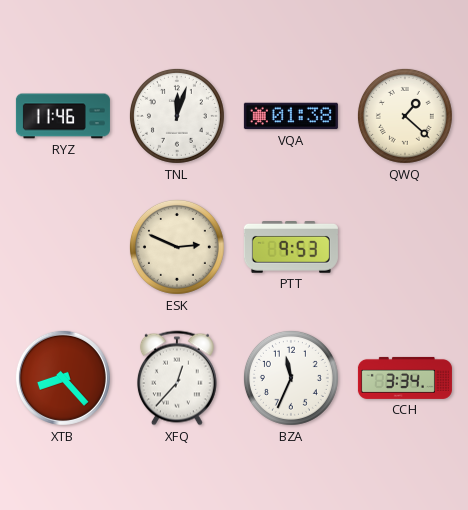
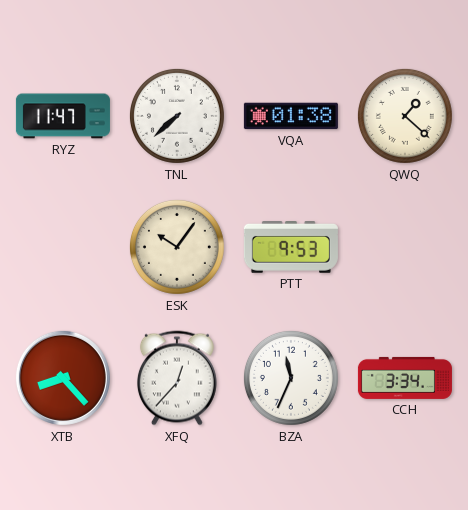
RYZ: 11:46 -> 11:47
TNL: 12:03 -> 7:38
ESK: 2:49 -> 10:06
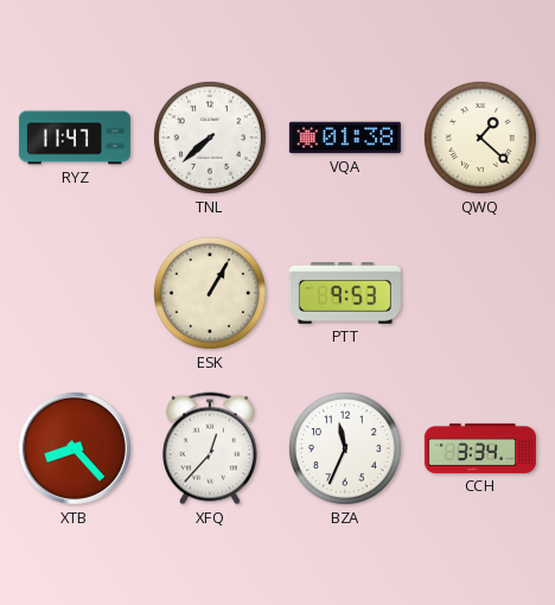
ESK: 10:06 -> 1:05
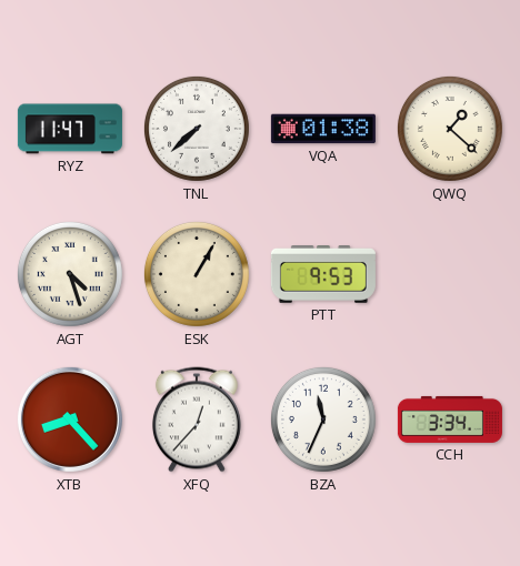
AGT: none -> 4:27
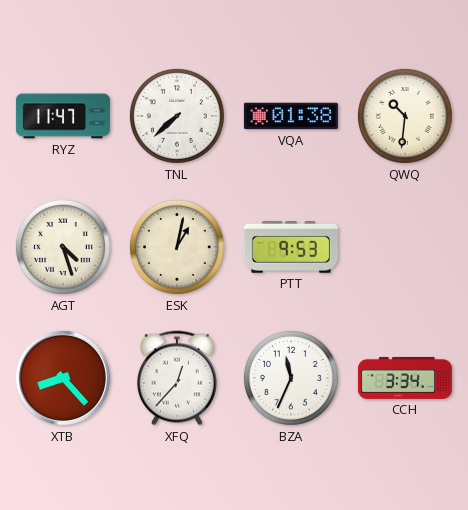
QWQ: 1:22 -> 10:31
ESK: 1:05 -> 1:02
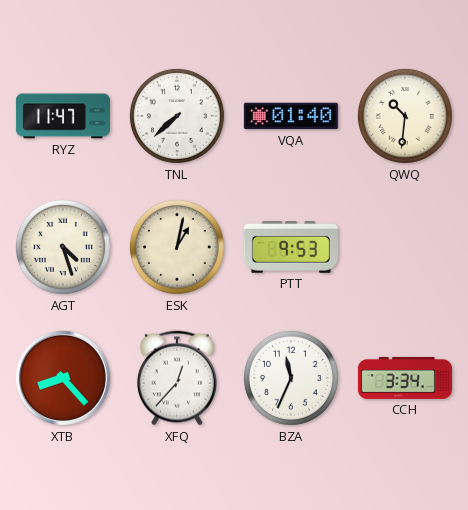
VQA: 01:38 -> 01:40
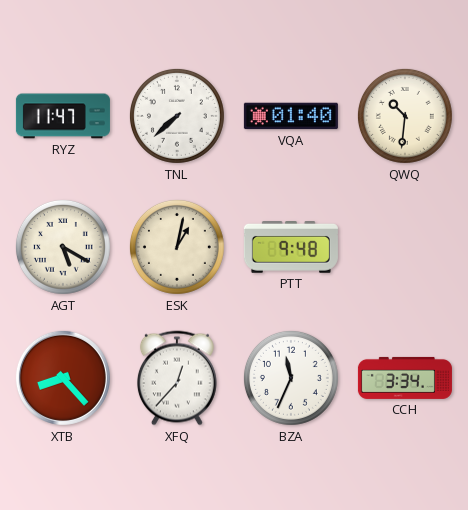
AGT: 4:27 -> 5:20
PTT: 9:53 -> 9:48
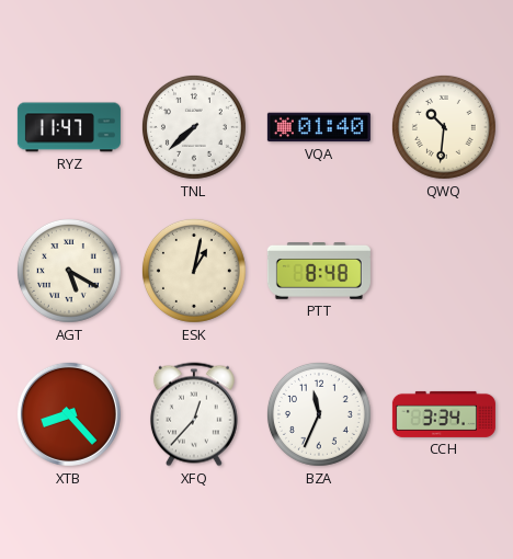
PTT: 9:48 -> 8:48
